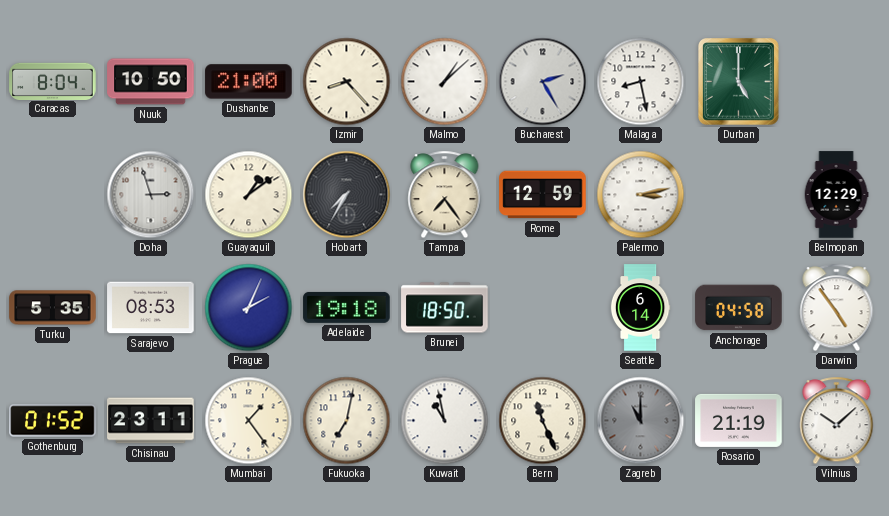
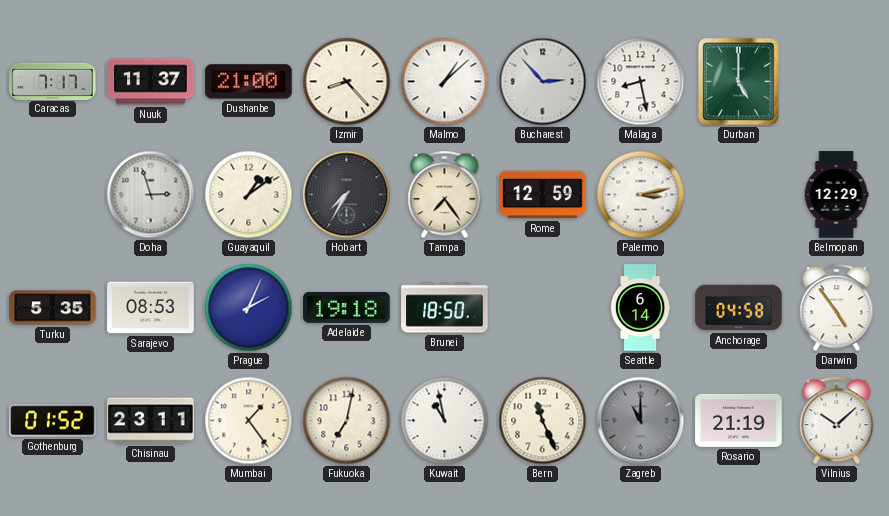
Caracas: 8:04 -> 7:17
Nuuk: 10:50 -> 11:37
Bucharest: 2:25 -> 2:53
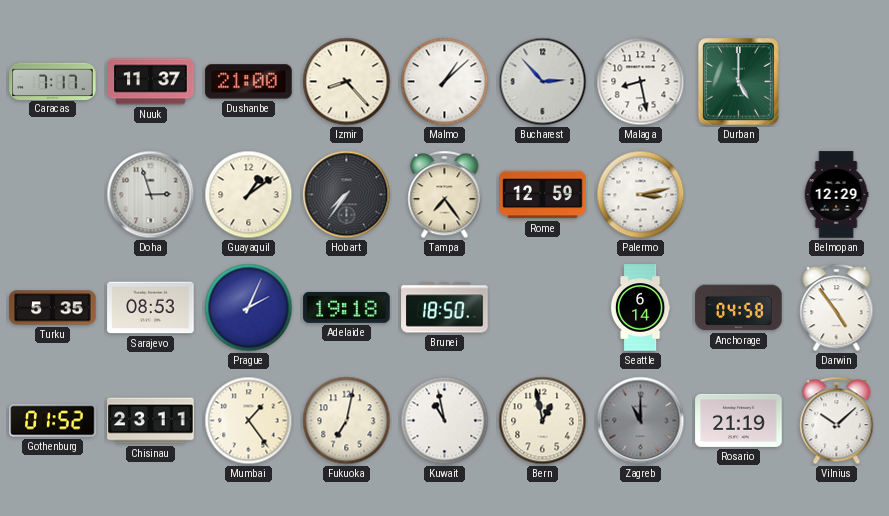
Hobart: 7:35 -> 7:36
Bern: 11:26 -> 12:58
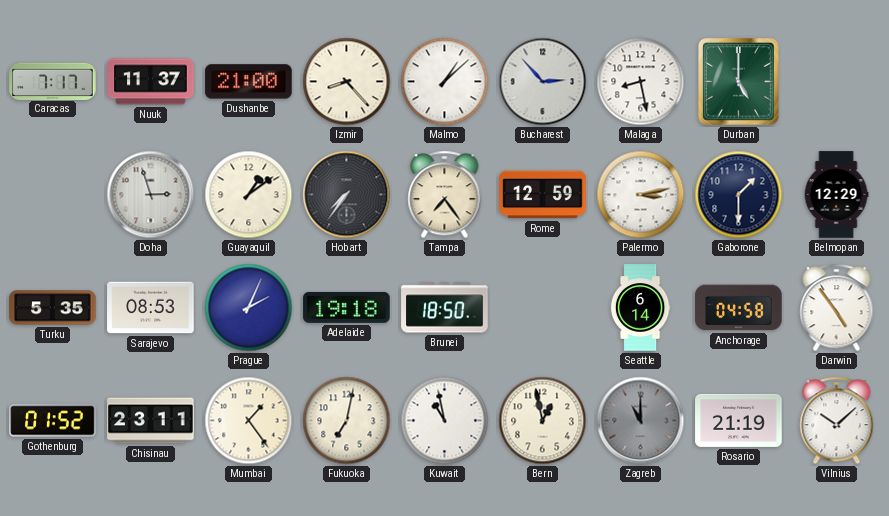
Gaborone: none -> 1:30
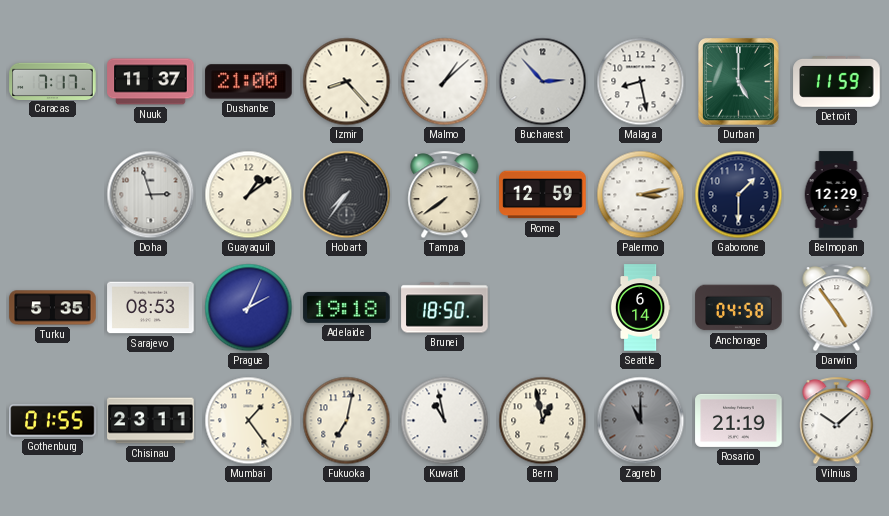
Detroit: none -> 11:59
Tampa: 7:24 -> 7:39
Gothenburg: 01:52 -> 01:55
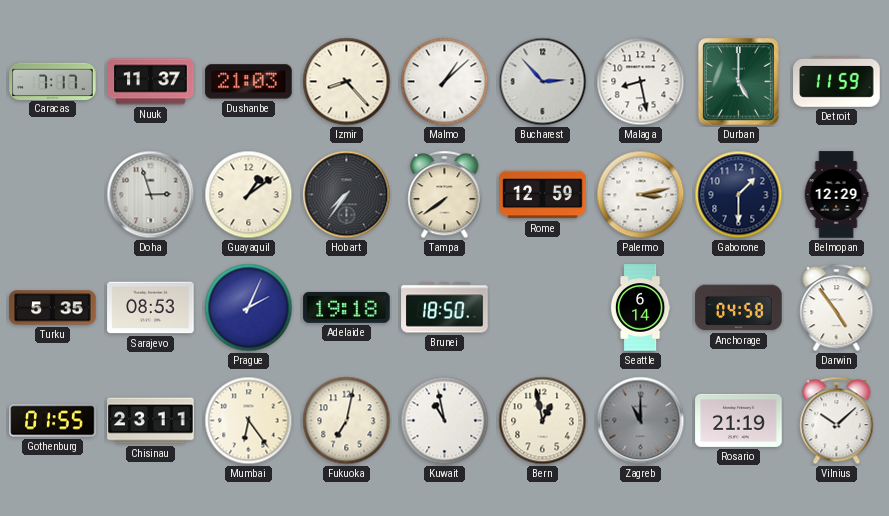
Dushanbe: 21:00 -> 21:03
Mumbai: 1:24 -> 6:24
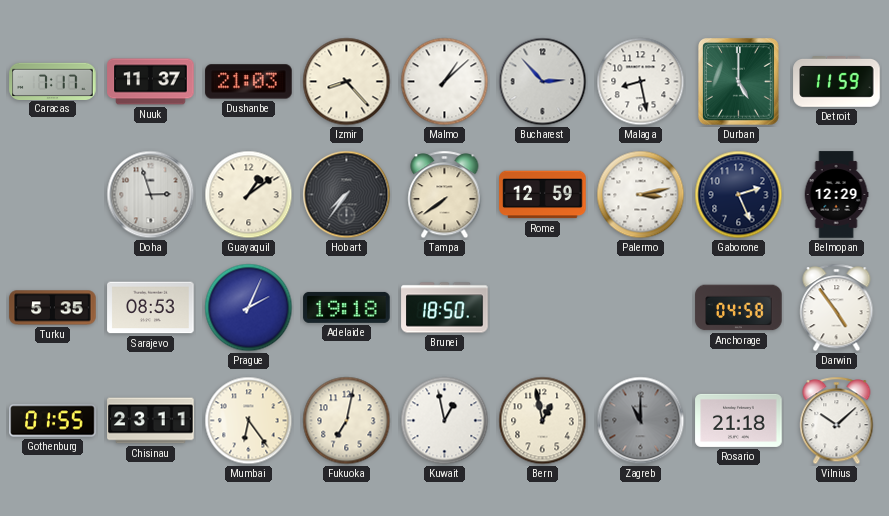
Gaborone: 1:30 -> 2:26
Seattle: 6:14 -> none
Kuwait: 10:58 -> 12:58
Rosario: 21:19 -> 21:18
